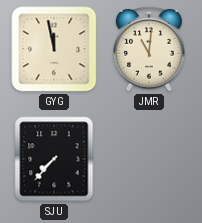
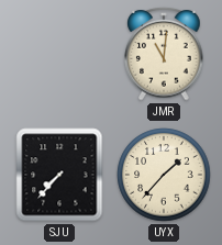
GYG: 11:58 -> none
UYX: none -> 1:37
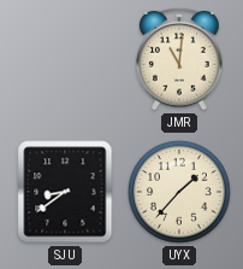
SJU: 7:37 -> 8:39
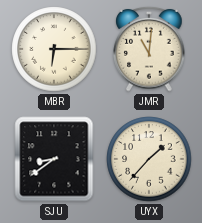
MBR: none -> 6:15
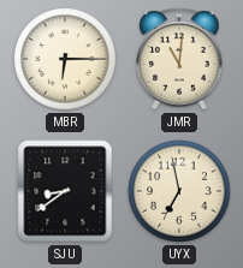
UYX: 1:37 -> 6:58
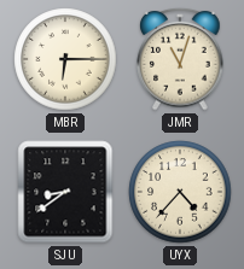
JMR: 11:01 -> 11:03
UYX: 6:58 -> 4:37
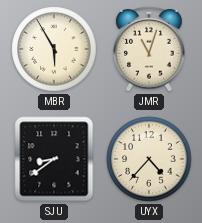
MBR: 6:15 -> 5:55
